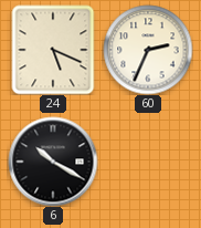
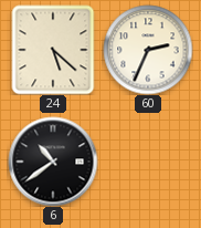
24: 5:19 -> 5:22
6: 10:20 -> 10:39
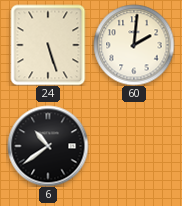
24: 5:22 -> 5:27
60: 2:34 -> 2:01
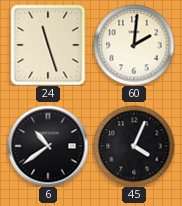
24: 5:27 -> 11:27
45: none -> 4:04
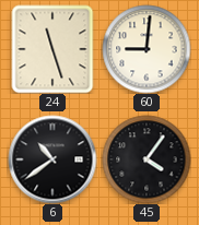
60: 2:01 -> 9:01
45: 4:04 -> 4:06
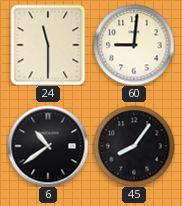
24: 11:27 -> 11:30
45: 4:06 -> 8:06
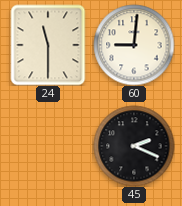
6: 10:39 -> none
45: 8:06 -> 2:19
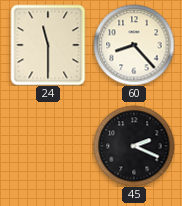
60: 9:01 -> 8:23
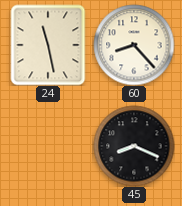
24: 11:30 -> 11:28
45: 2:19 -> 8:19
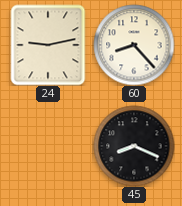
24: 11:28 -> 9:13
